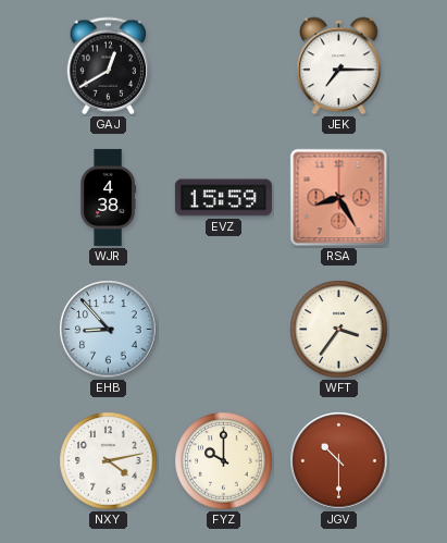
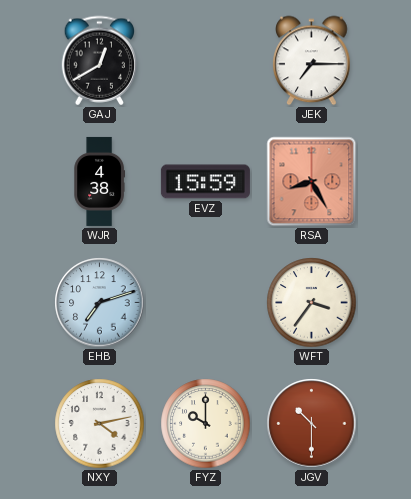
EHB: 8:53 -> 7:12
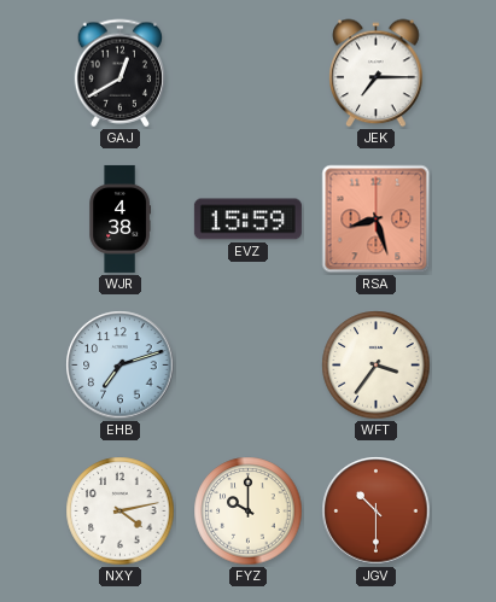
RSA: 8:25 -> 8:27
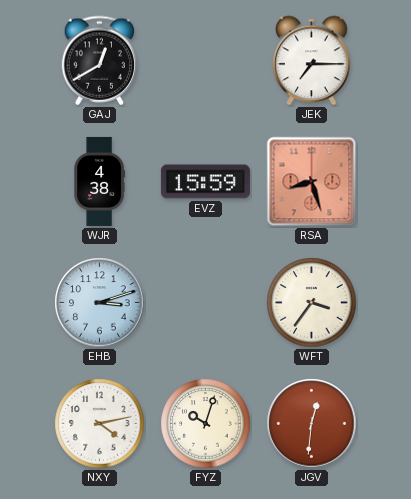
EHB: 7:12 -> 3:12
FYZ: 10:00 -> 10:03
JGV: 10:30 -> 12:31
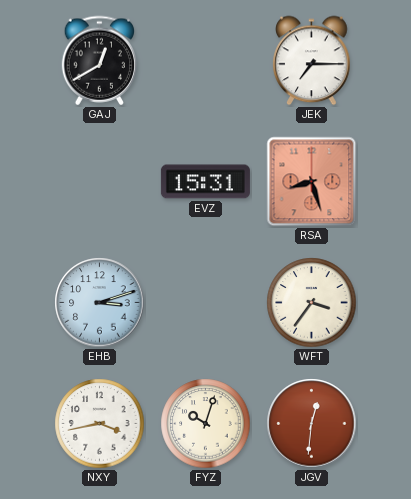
WJR: 4:38 -> none
EVZ: 15:59 -> 15:31
NXY: 4:13 -> 3:43
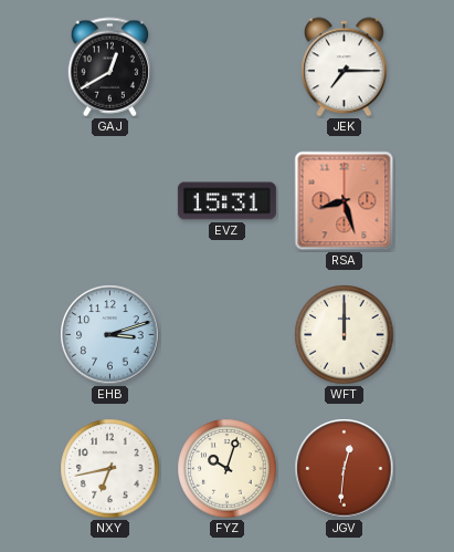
WFT: 3:36 -> 12:00
NXY: 3:43 -> 6:43
